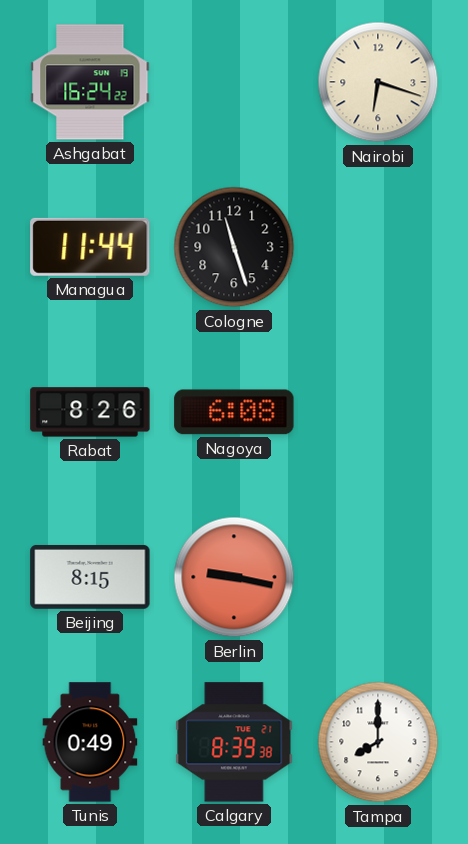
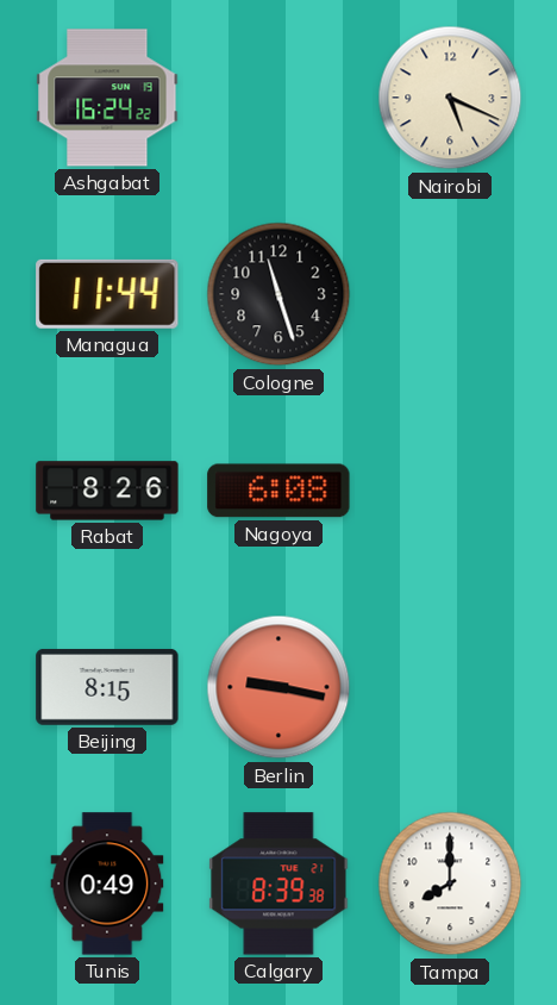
Nairobi: 6:18 -> 5:19
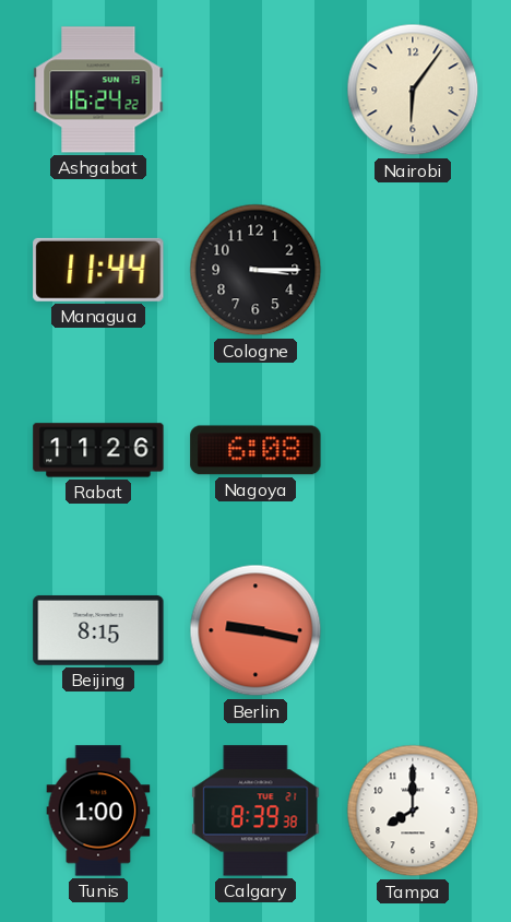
Nairobi: 5:19 -> 6:06
Cologne: 11:27 -> 3:15
Rabat: 8:26 -> 11:26
Tunis: 0:49 -> 1:00
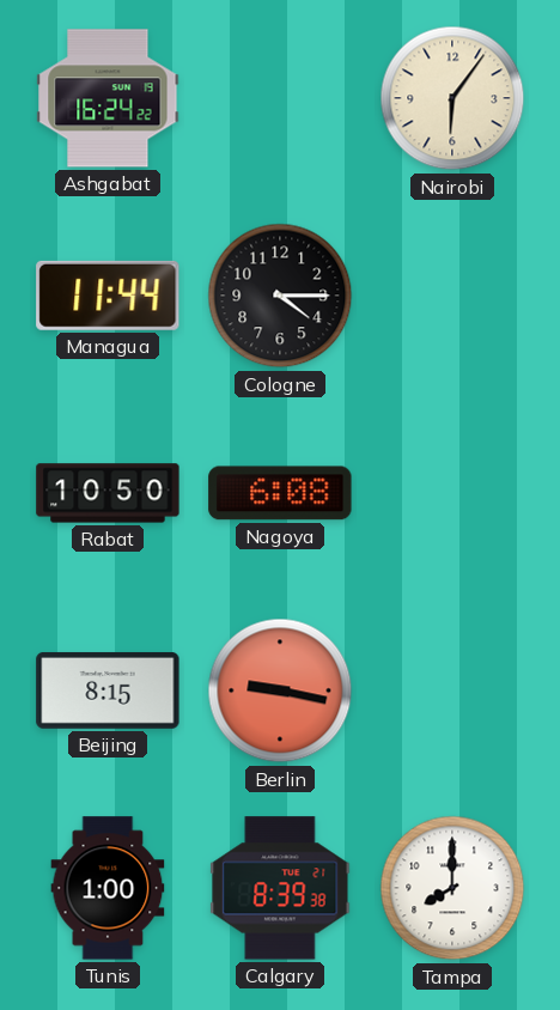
Cologne: 3:15 -> 4:15
Rabat: 11:26 -> 10:50
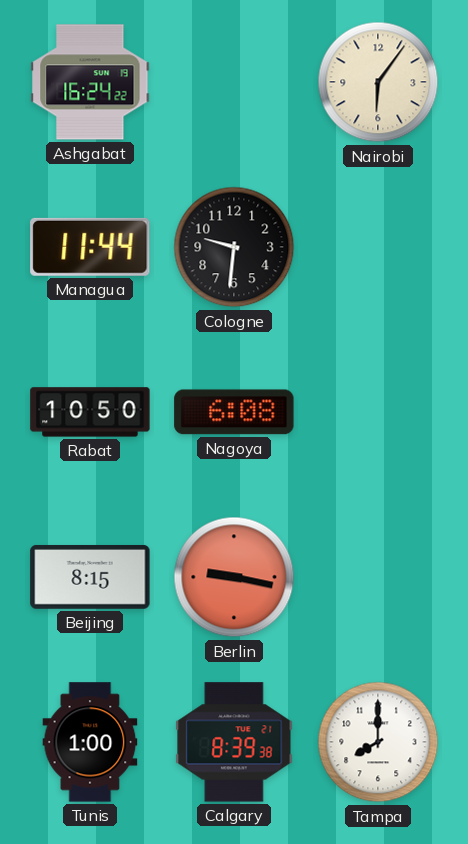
Cologne: 4:15 -> 9:31
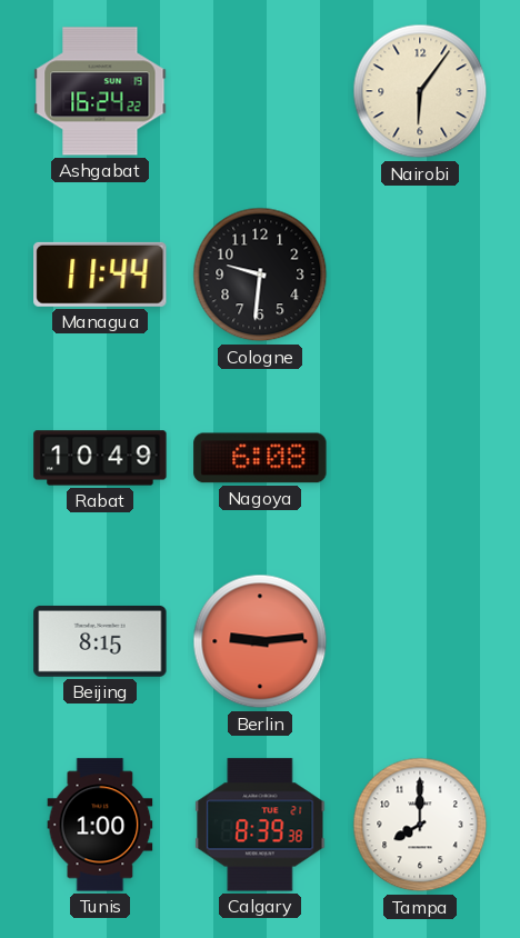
Rabat: 10:50 -> 10:49
Berlin: 9:17 -> 9:14
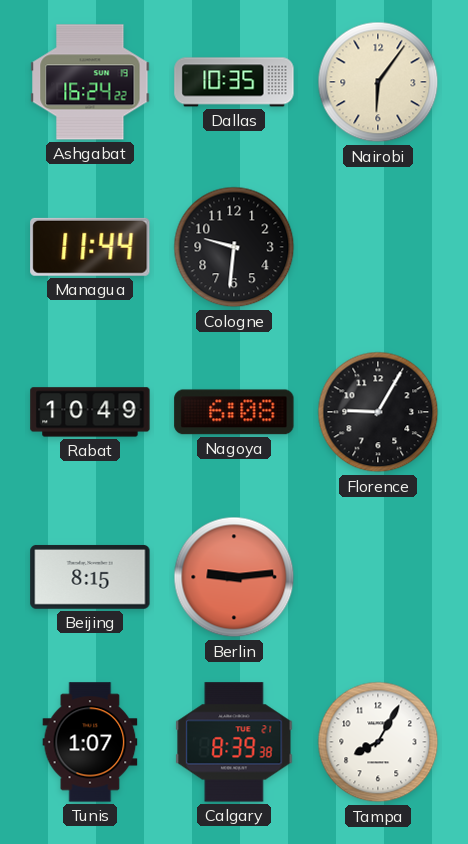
Dallas: none -> 10:35
Florence: none -> 9:05
Tunis: 1:00 -> 1:07
Tampa: 8:00 -> 8:05
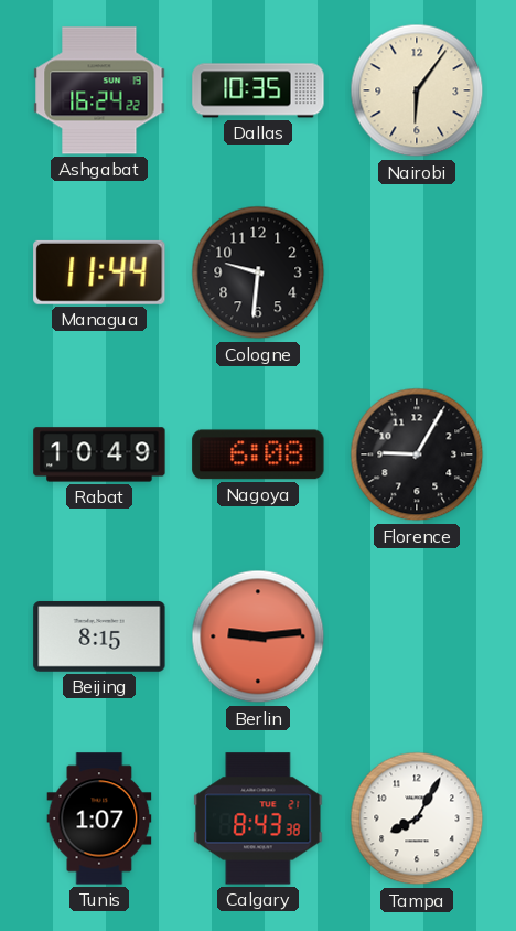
Calgary: 8:39 -> 8:43
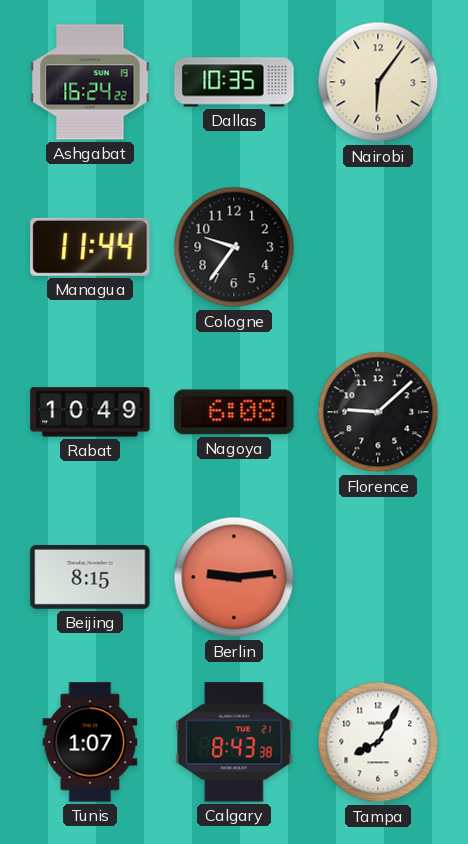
Cologne: 9:31 -> 9:36
Florence: 9:05 -> 9:08
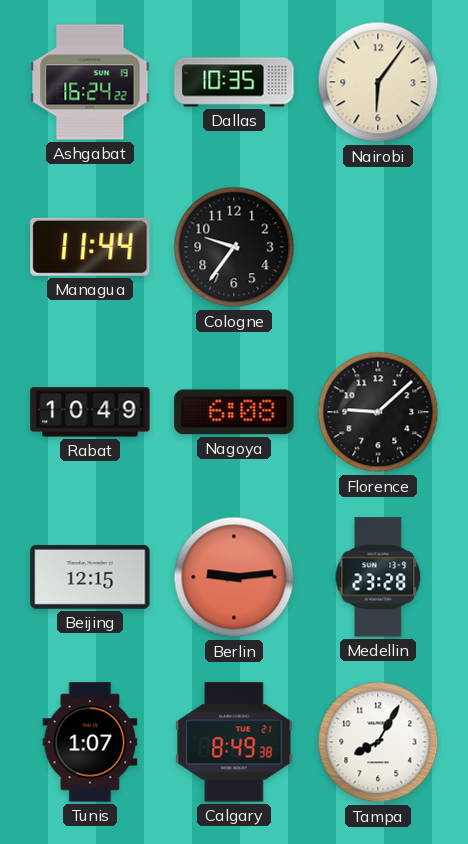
Beijing: 8:15 -> 12:15
Medellin: none -> 23:28
Calgary: 8:43 -> 8:49
